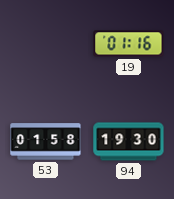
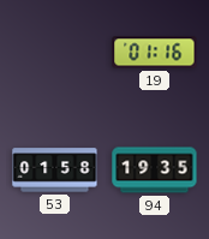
94: 19:30 -> 19:35
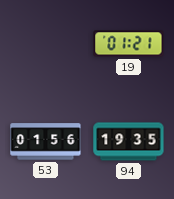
19: 01:16 -> 01:21
53: 01:58 -> 01:56
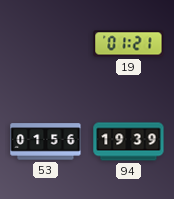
94: 19:35 -> 19:39
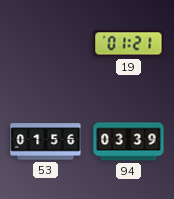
94: 19:39 -> 03:39
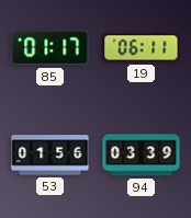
85: none -> 01:17
19: 01:21 -> 06:11
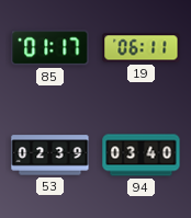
53: 01:56 -> 02:39
94: 03:39 -> 03:40
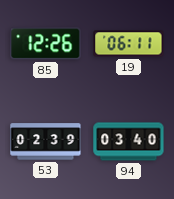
85: 01:17 -> 12:26
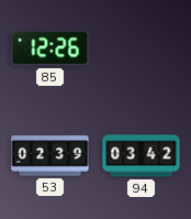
19: 06:11 -> none
94: 03:40 -> 03:42
